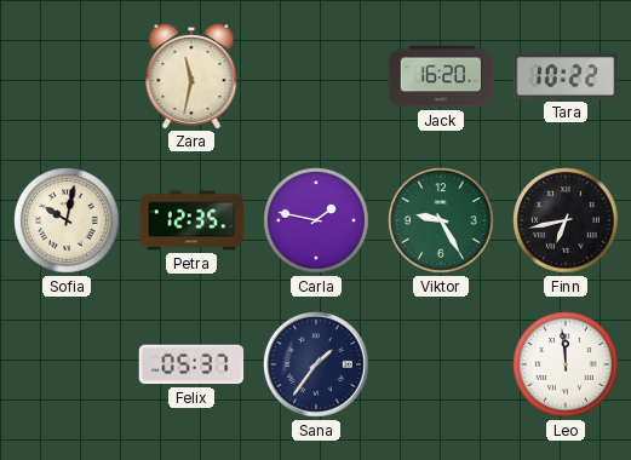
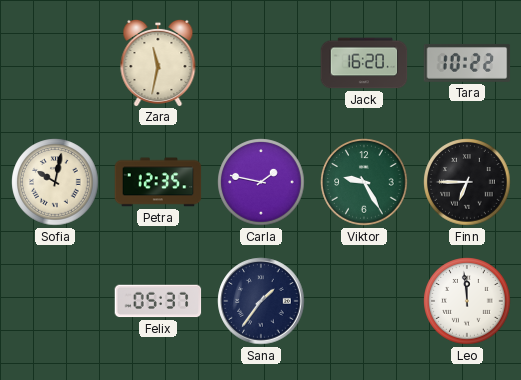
Finn: 6:43 -> 6:45
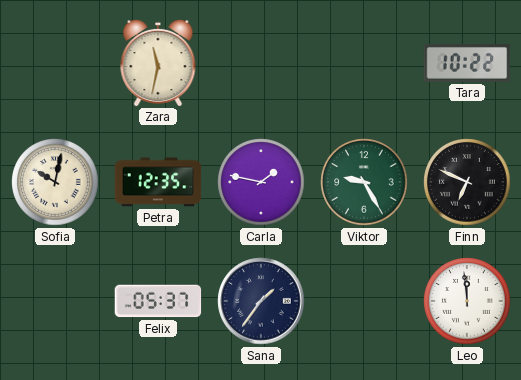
Jack: 16:20 -> none
Finn: 6:45 -> 6:49
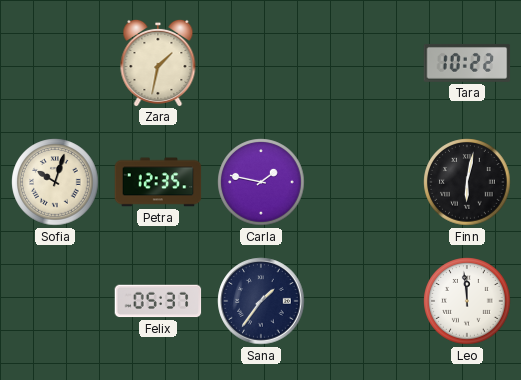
Zara: 11:32 -> 1:32
Sofia: 10:02 -> 10:03
Viktor: 9:25 -> none
Finn: 6:49 -> 6:02
